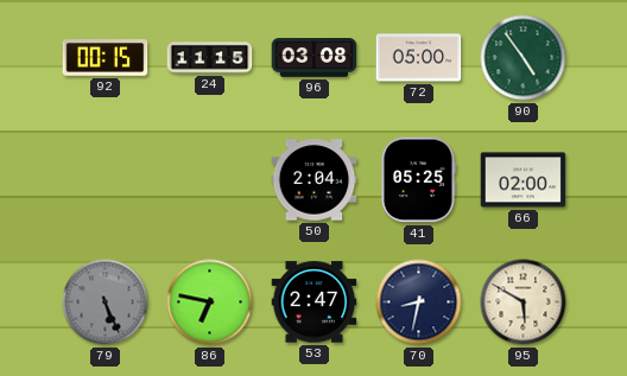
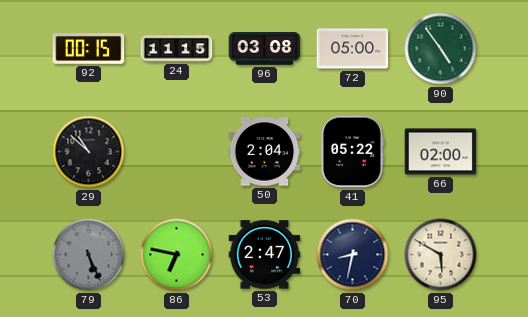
29: none -> 10:52
41: 05:25 -> 05:22
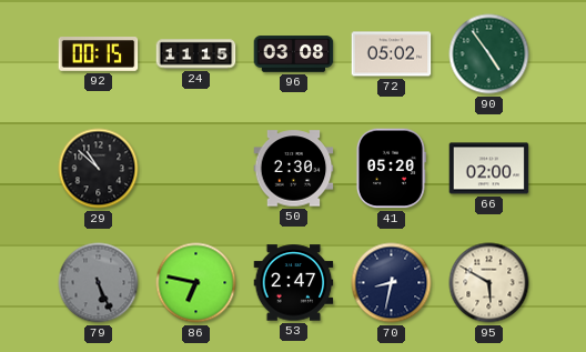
72: 05:00 -> 05:02
50: 2:04 -> 2:30
41: 05:22 -> 05:20
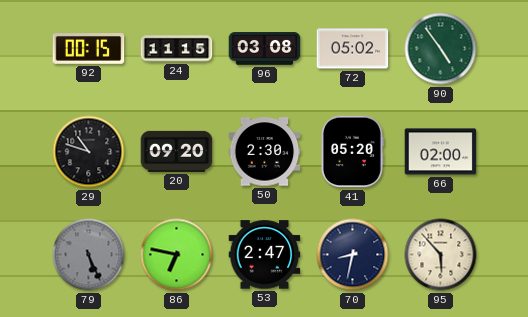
29: 10:52 -> 10:48
20: none -> 09:20
95: 5:50 -> 5:53
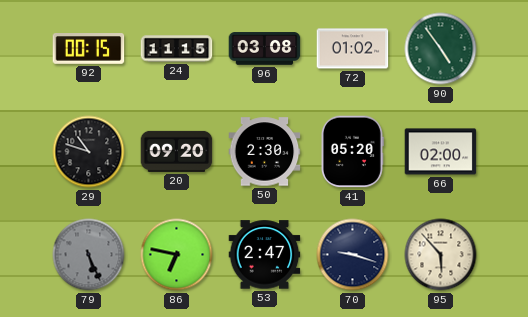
72: 05:02 -> 01:02
70: 8:32 -> 9:18
